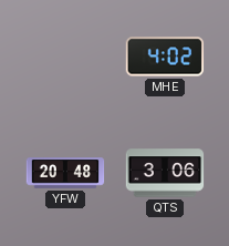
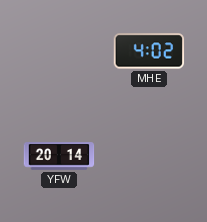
YFW: 20:48 -> 20:14
QTS: 3:06 -> none
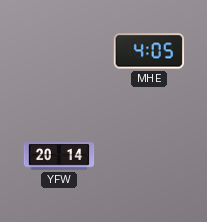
MHE: 4:02 -> 4:05
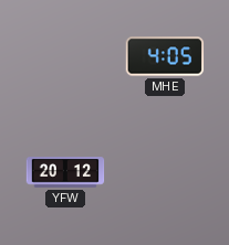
YFW: 20:14 -> 20:12
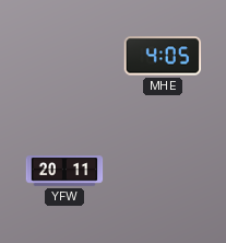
YFW: 20:12 -> 20:11
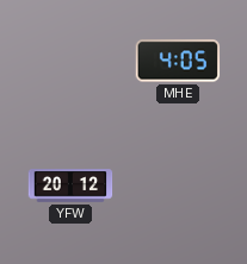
YFW: 20:11 -> 20:12
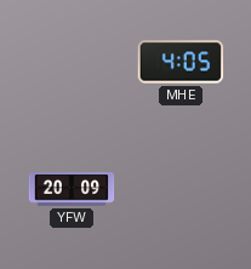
YFW: 20:12 -> 20:09
